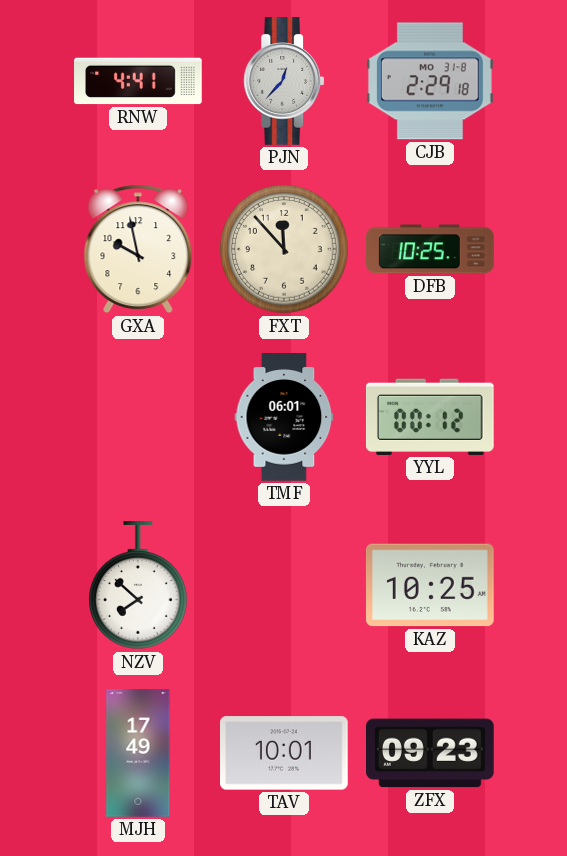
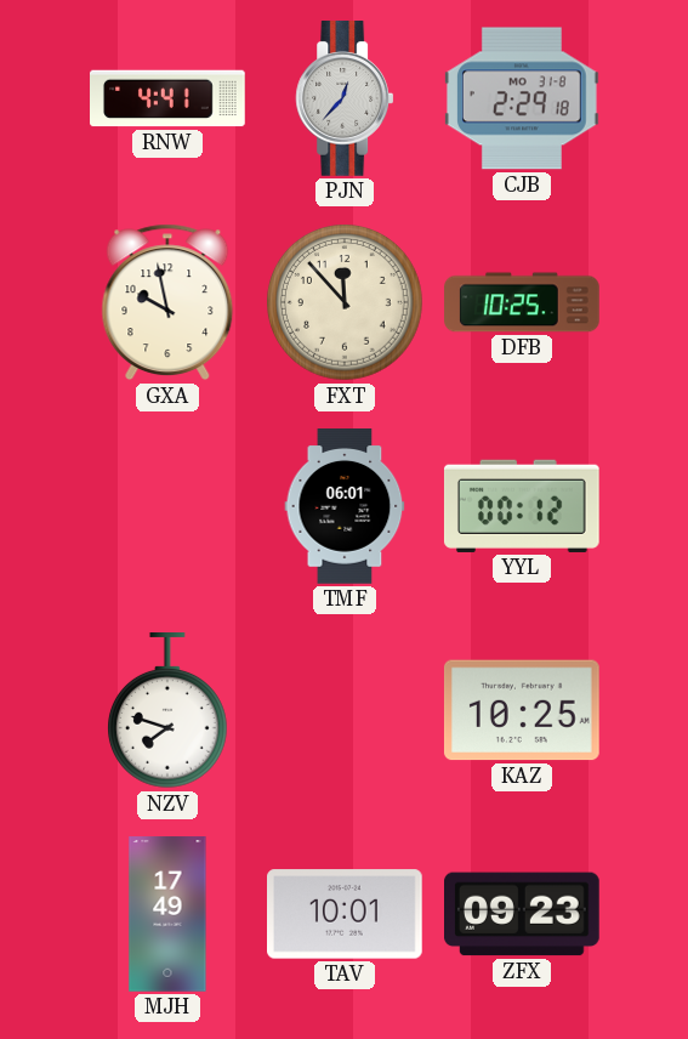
NZV: 7:52 -> 7:48
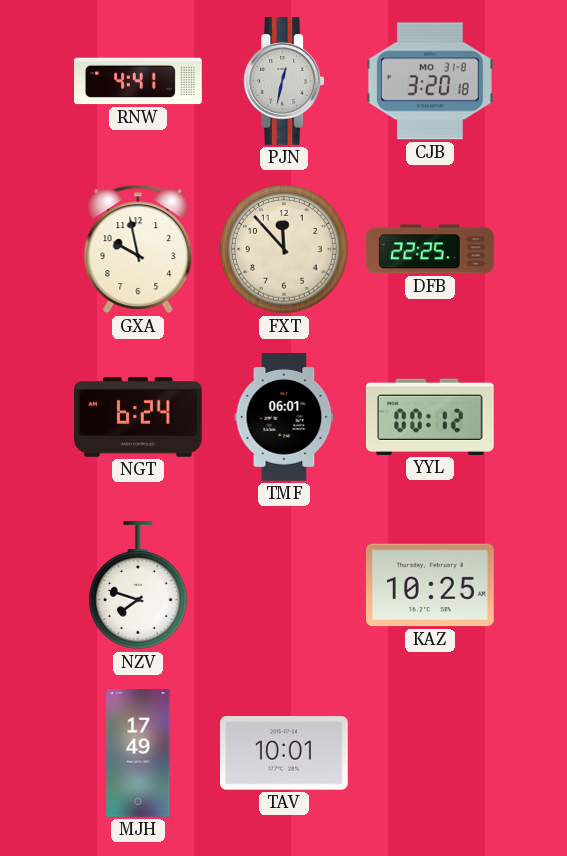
PJN: 12:37 -> 12:32
CJB: 2:29 -> 3:20
DFB: 10:25 -> 22:25
NGT: none -> 6:24
ZFX: 09:23 -> none
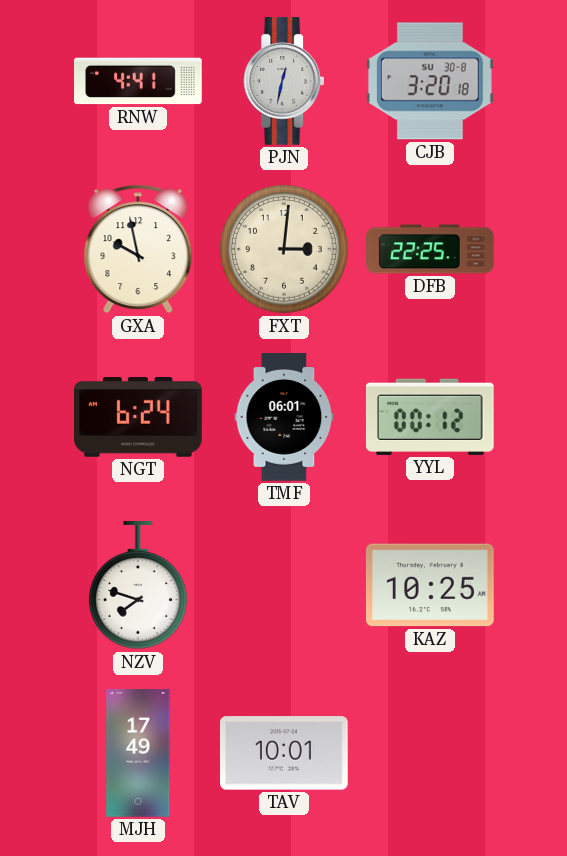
CJB date: MO 31-8 -> SU 30-8
FXT: 11:53 -> 3:01
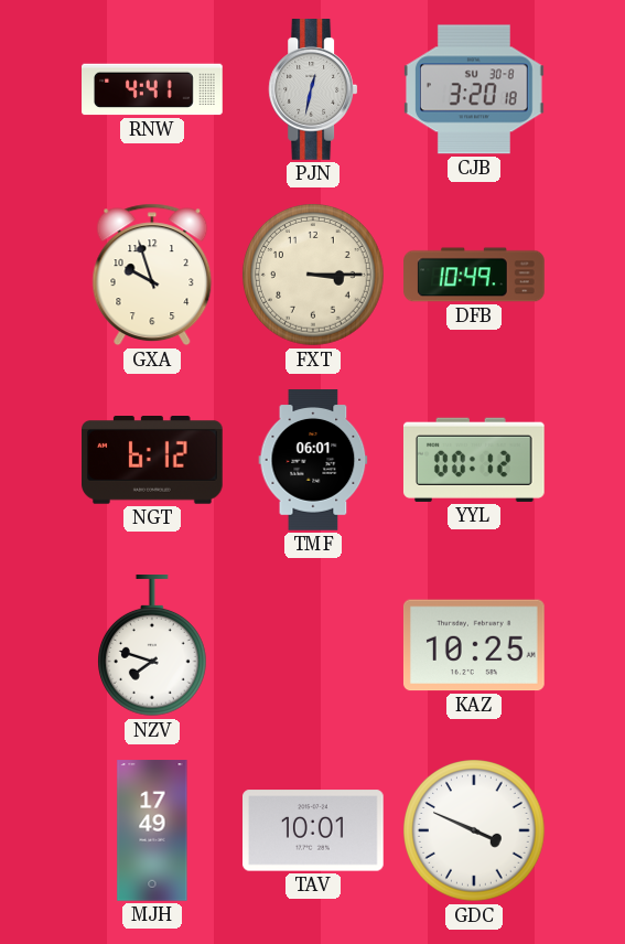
GXA: 9:58 -> 9:57
FXT: 3:01 -> 3:15
DFB: 22:25 -> 10:49
NGT: 6:24 -> 6:12
GDC: none -> 3:49
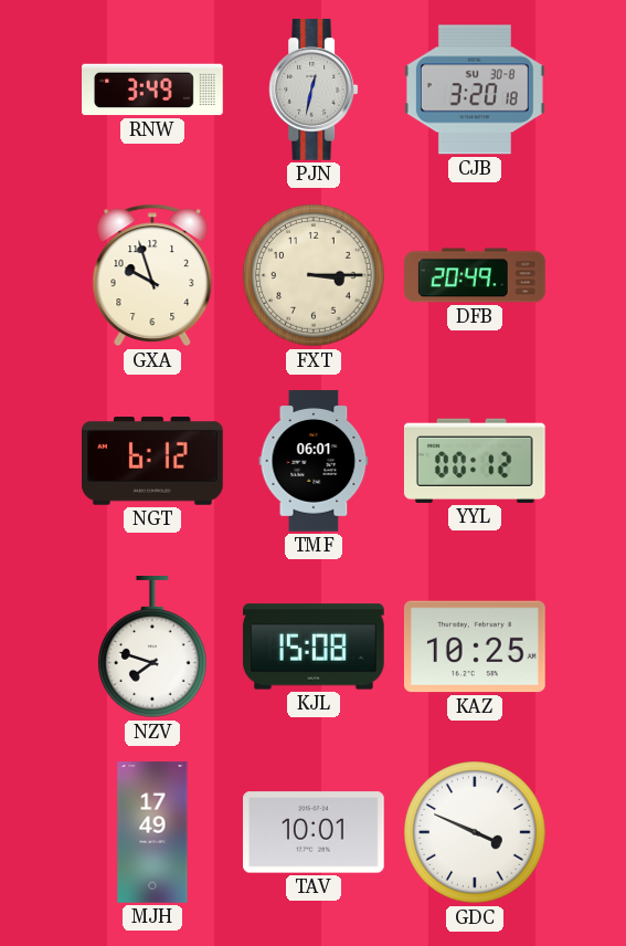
RNW: 4:41 -> 3:49
DFB: 10:49 -> 20:49
KJL: none -> 15:08
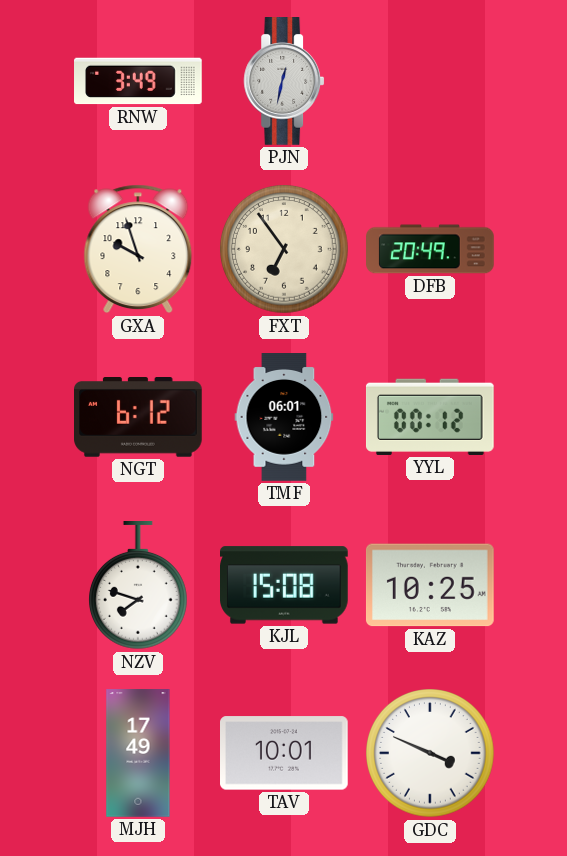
CJB: 3:20 -> none
FXT: 3:15 -> 6:54
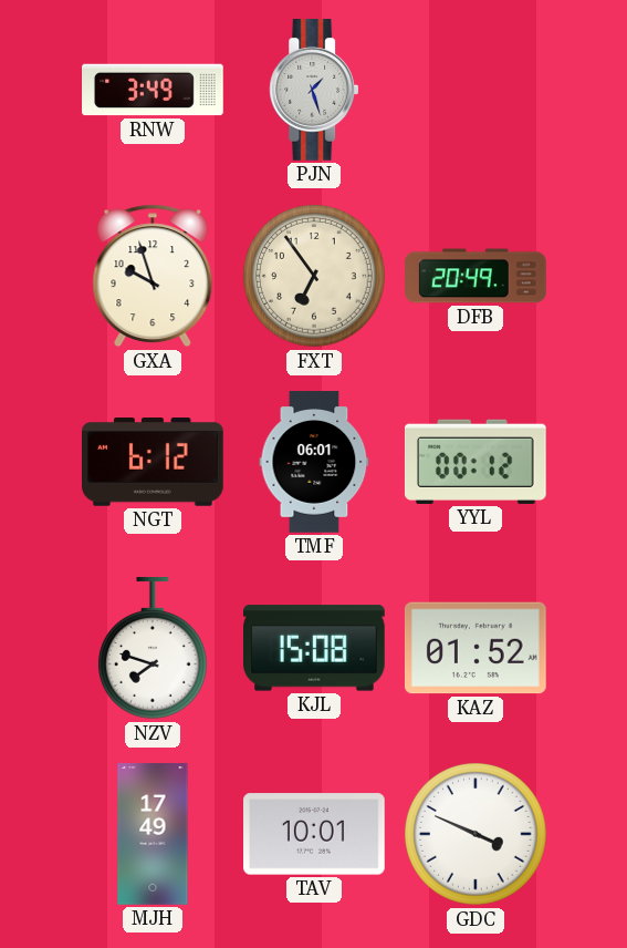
PJN: 12:32 -> 1:27
KAZ: 10:25 -> 01:52
